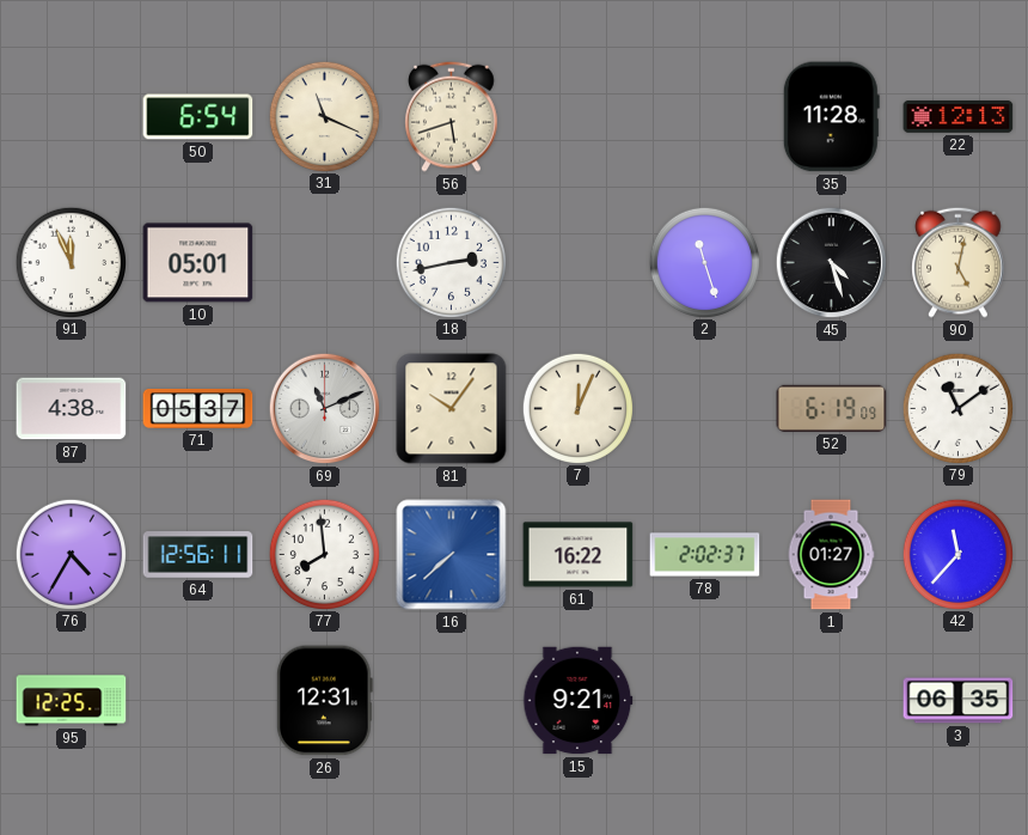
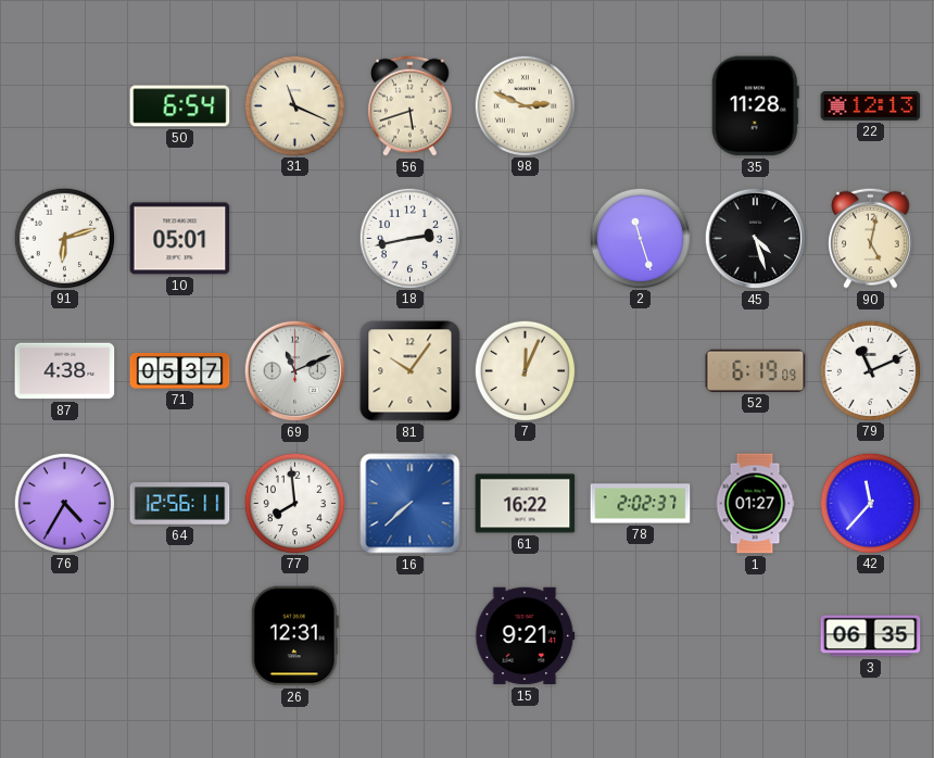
98: none -> 2:49
91: 11:56 -> 6:12
79: 11:09 -> 11:11
95: 12:25 -> none
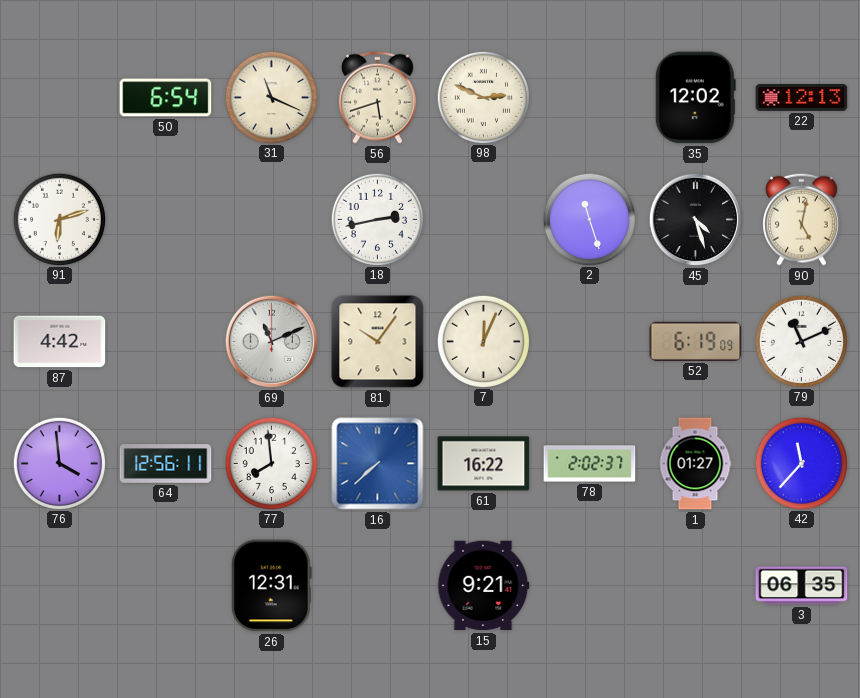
35: 11:28 -> 12:02
10: 05:01 -> none
87: 4:38 -> 4:42
71: 05:37 -> none
76: 4:35 -> 3:59
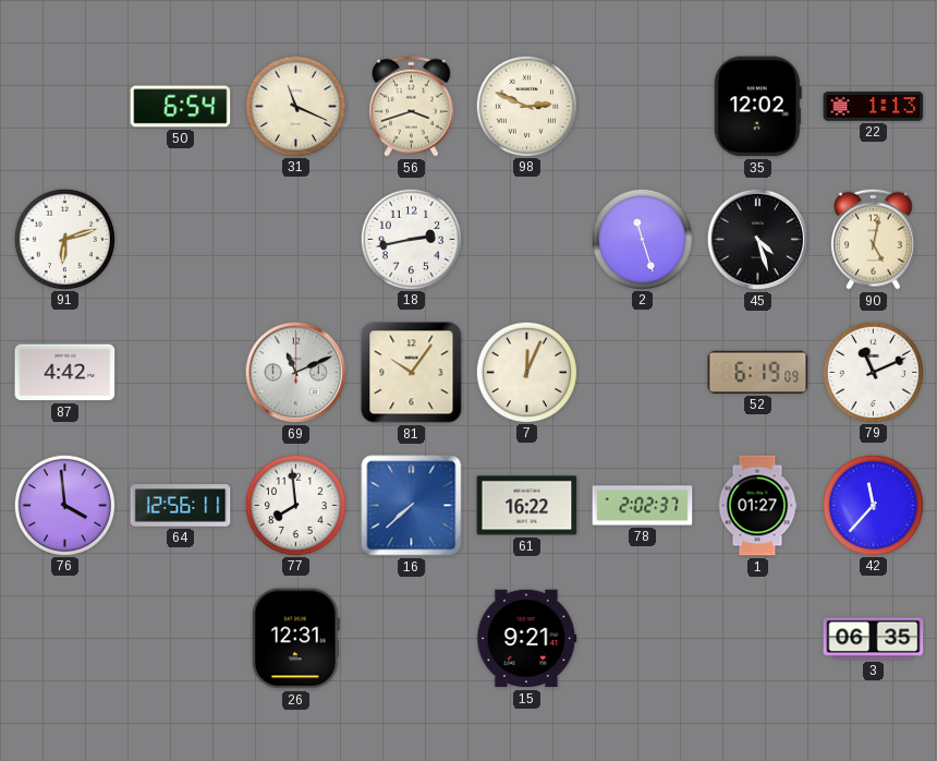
56: 5:42 -> 3:42
22: 12:13 -> 1:13
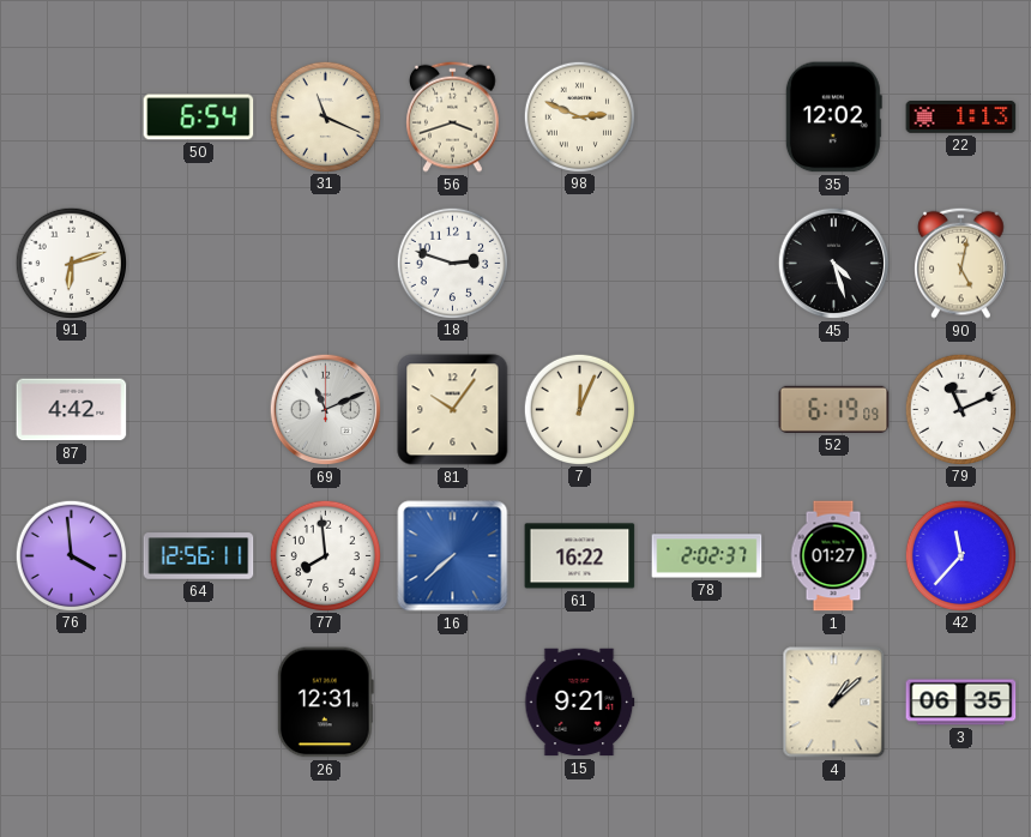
18: 2:43 -> 2:48
2: 11:27 -> none
4: none -> 1:08
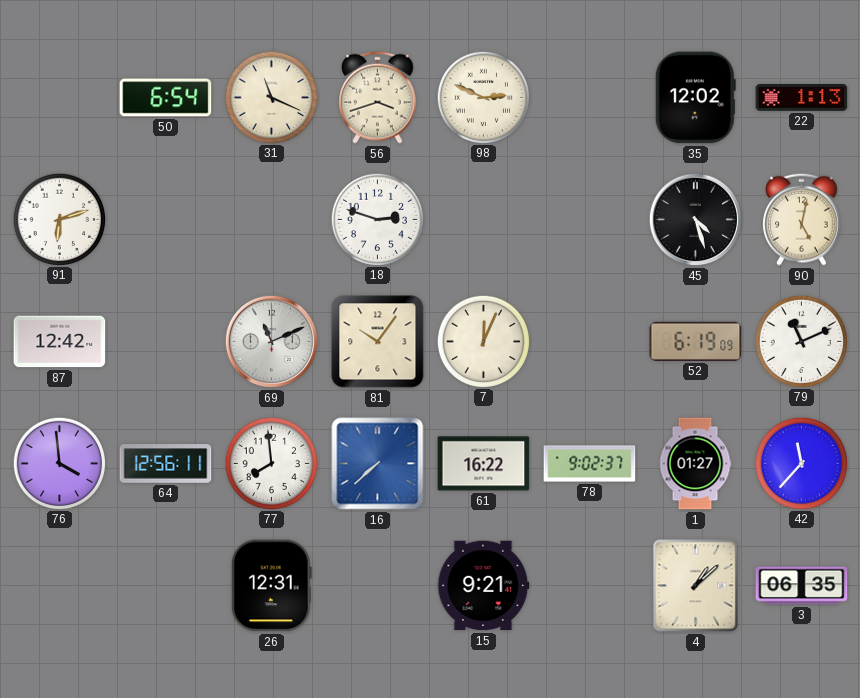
87: 4:42 -> 12:42
78: 2:02 -> 9:02
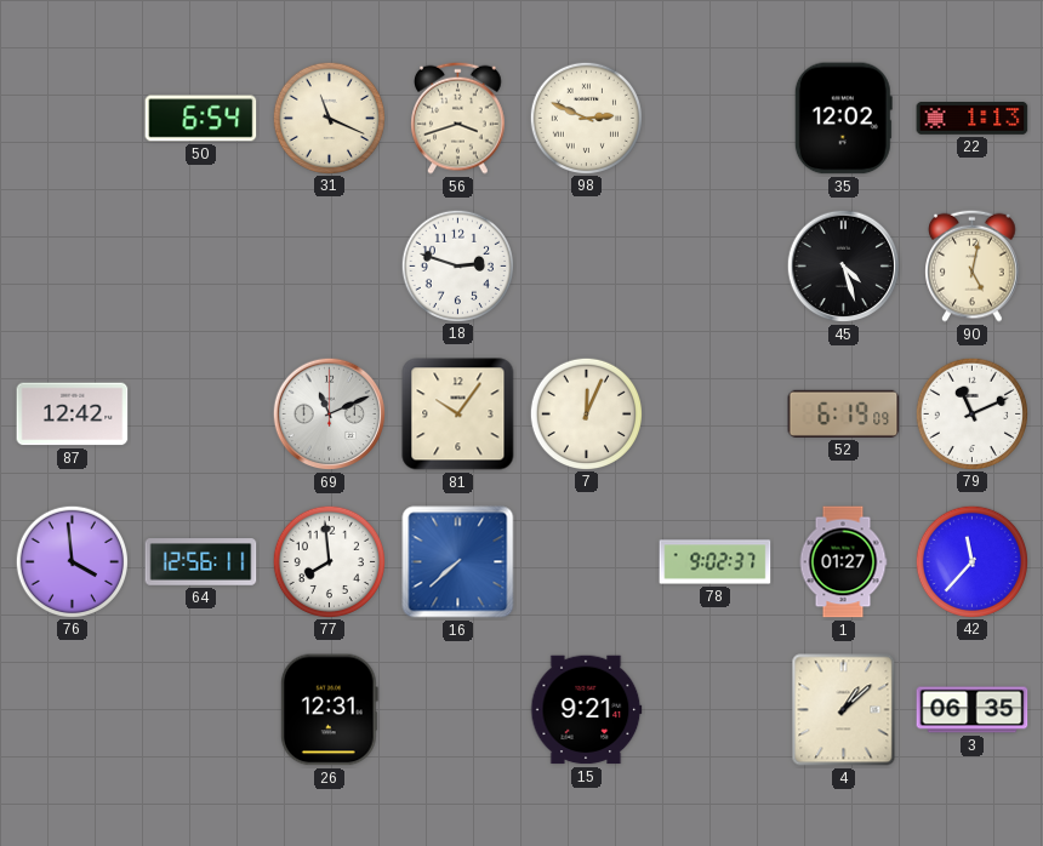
91: 6:12 -> none
61: 16:22 -> none
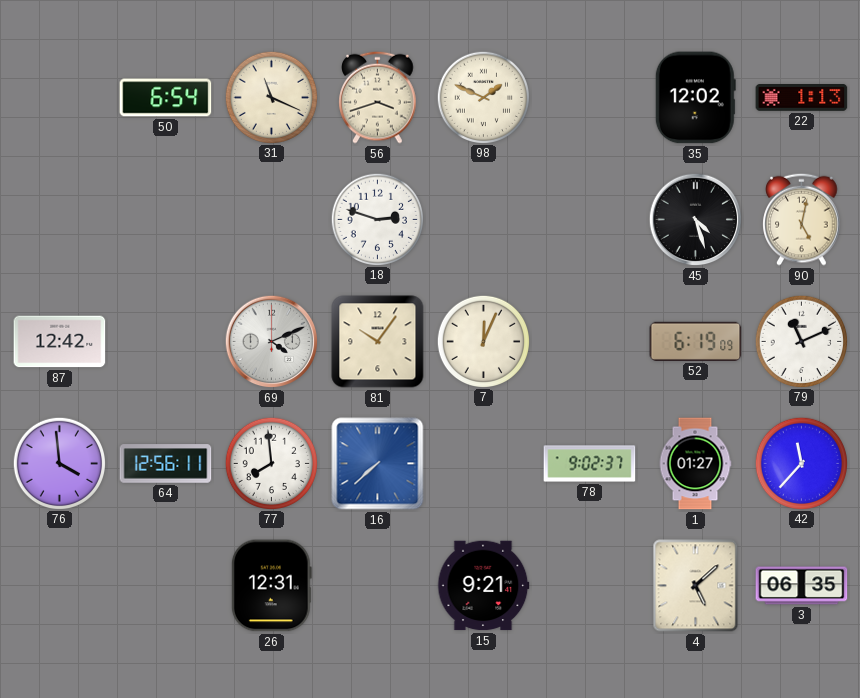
98: 2:49 -> 1:49
69: 11:11 -> 4:11
4: 1:08 -> 5:08
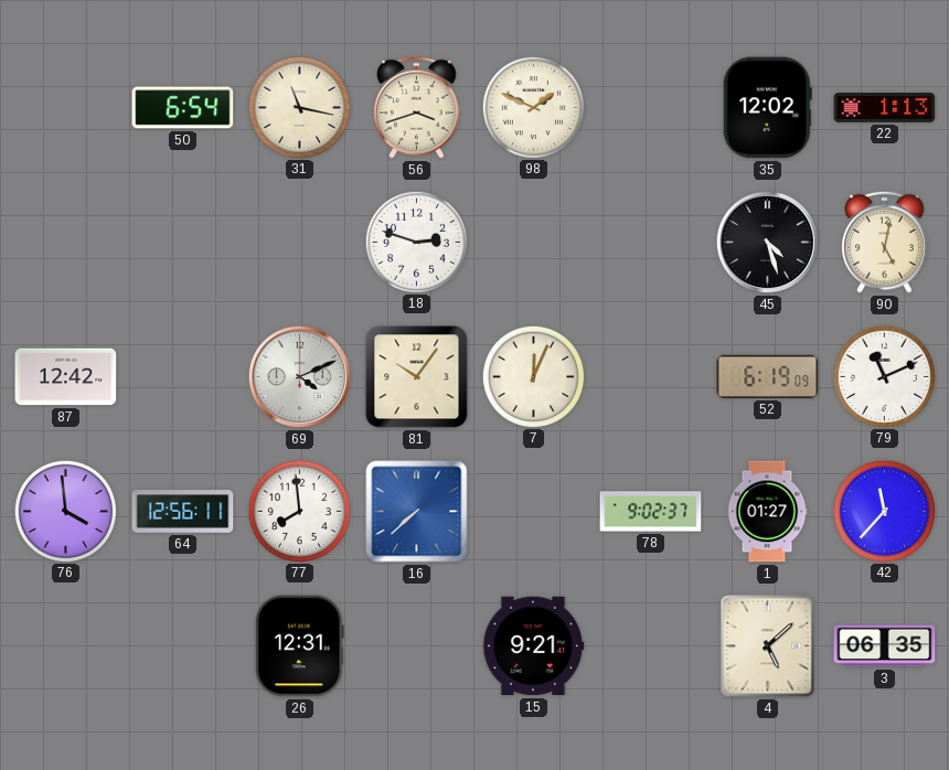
31: 11:19 -> 11:17
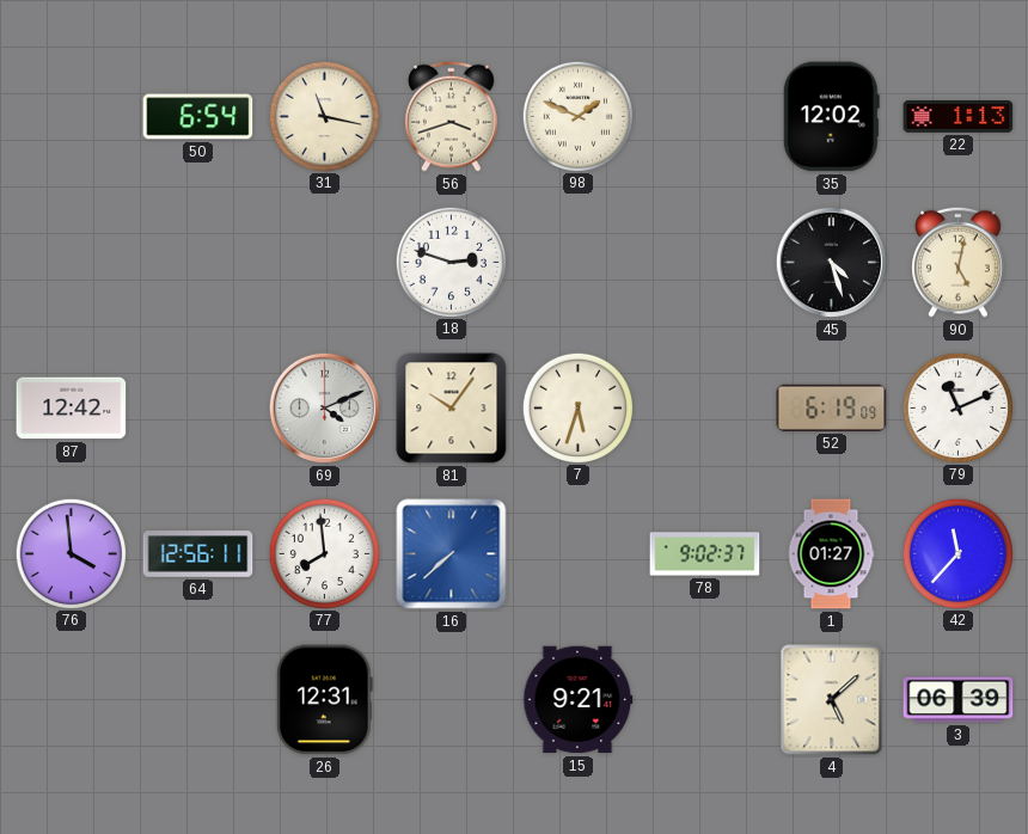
7: 12:04 -> 5:33
3: 06:35 -> 06:39
